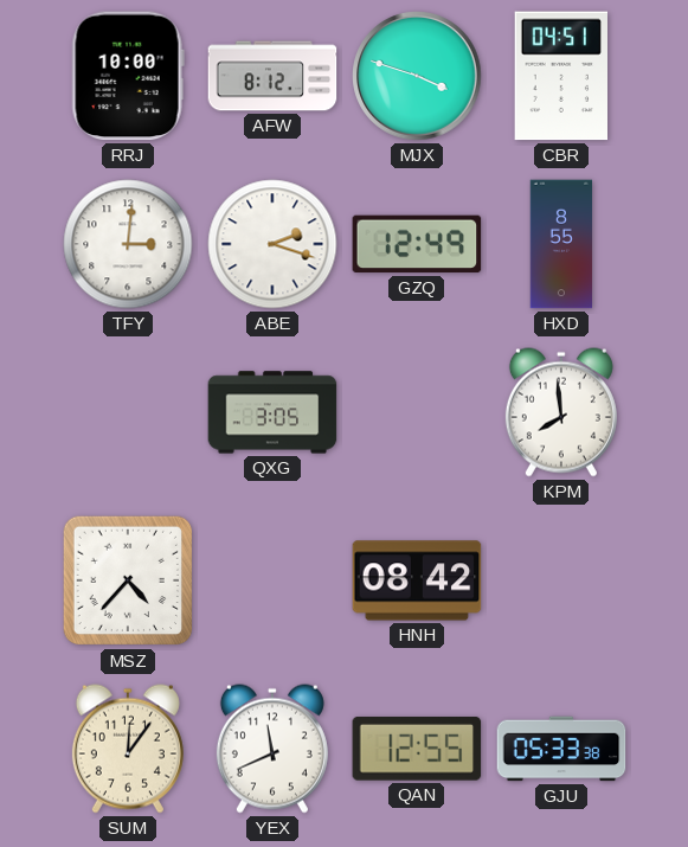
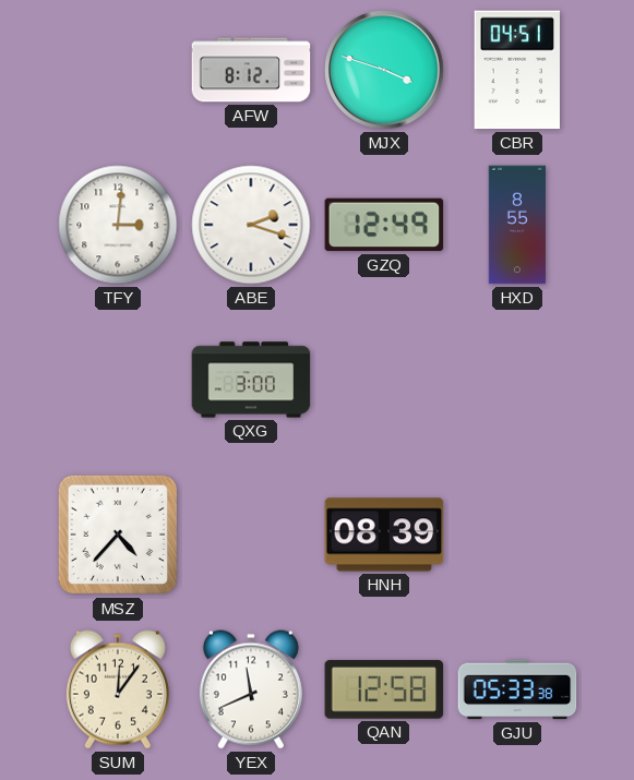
RRJ: 10:00 -> none
QXG: 3:05 -> 3:00
KPM: 7:59 -> none
HNH: 08:42 -> 08:39
QAN: 12:55 -> 12:58
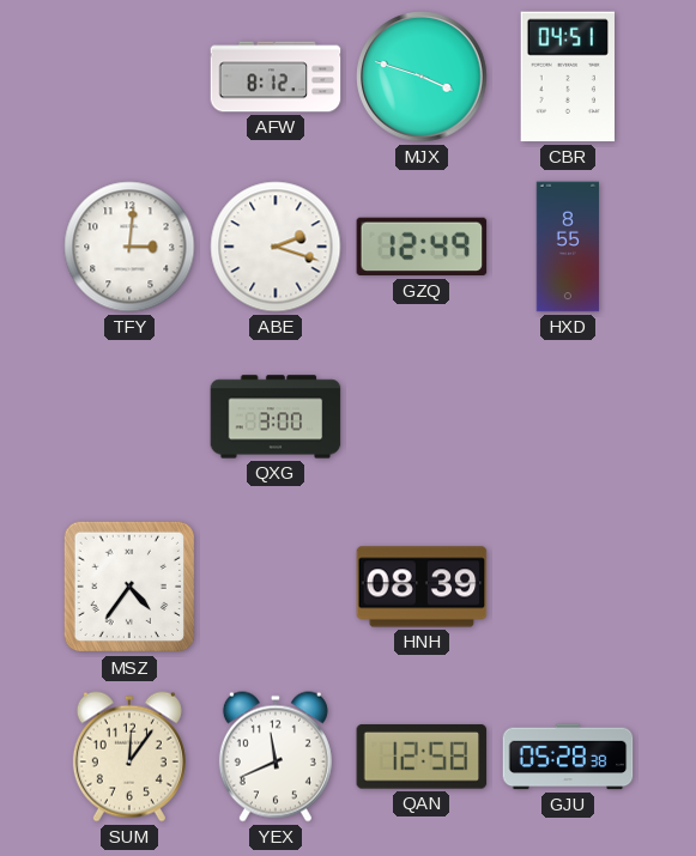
MSZ: 4:37 -> 4:36
GJU: 05:33 -> 05:28
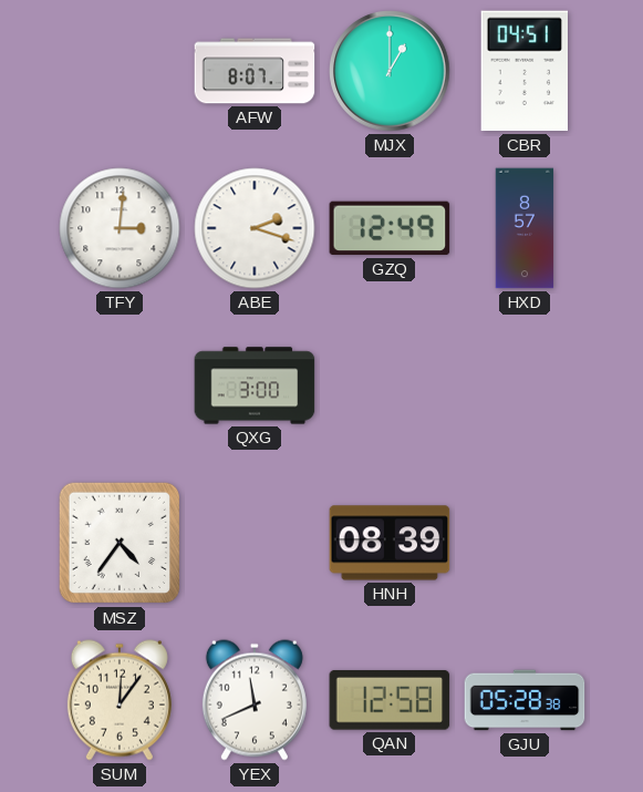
AFW: 8:12 -> 8:07
MJX: 3:48 -> 1:00
HXD: 8:55 -> 8:57
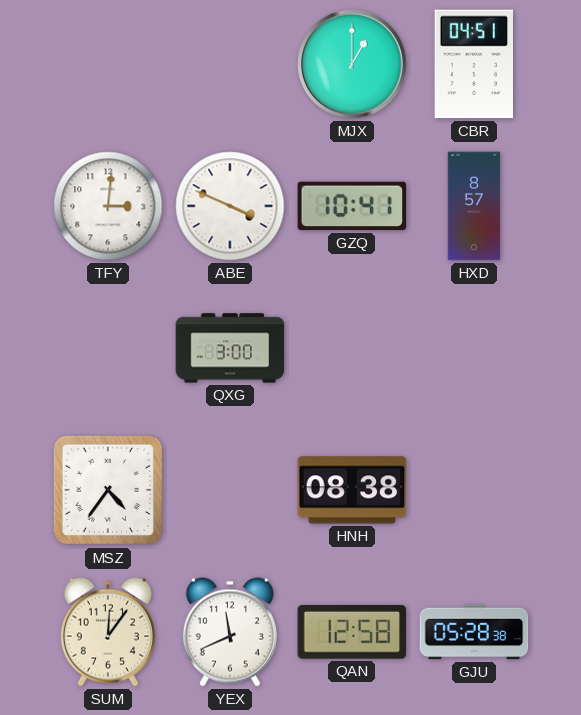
AFW: 8:07 -> none
ABE: 2:18 -> 3:49
GZQ: 12:49 -> 10:41
HNH: 08:39 -> 08:38
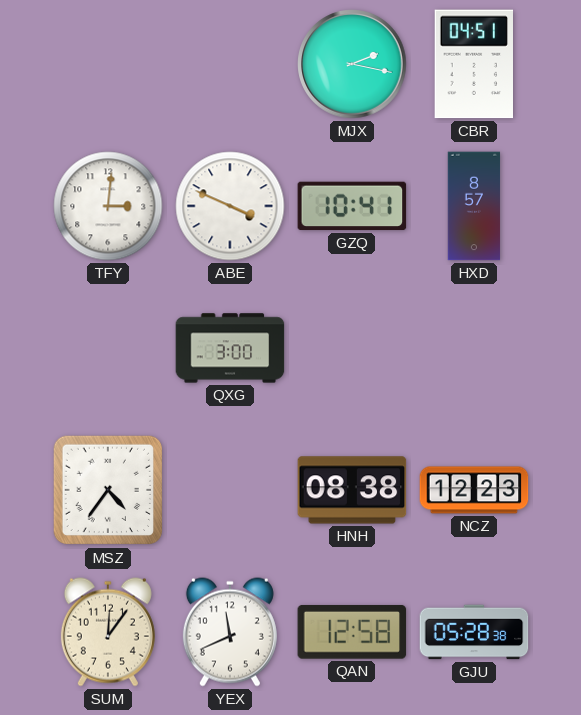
MJX: 1:00 -> 2:17
NCZ: none -> 12:23
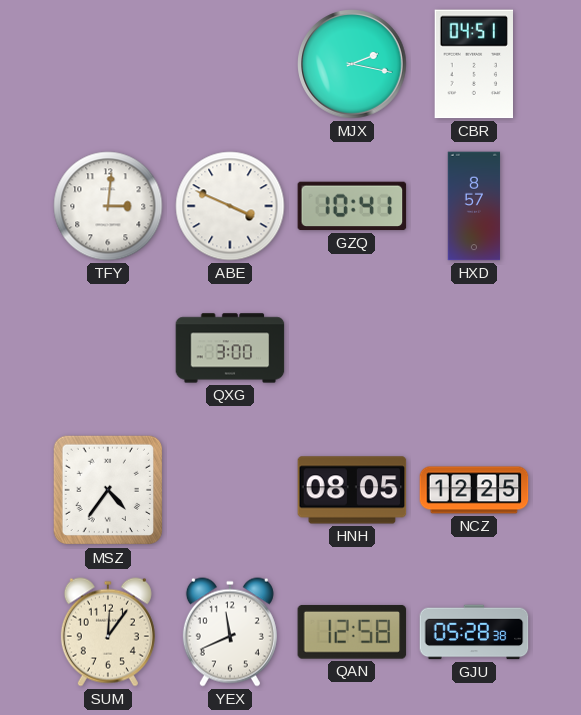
HNH: 08:38 -> 08:05
NCZ: 12:23 -> 12:25
